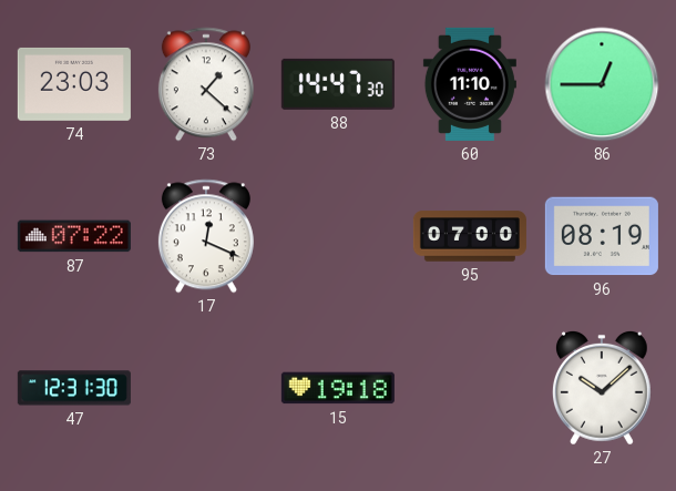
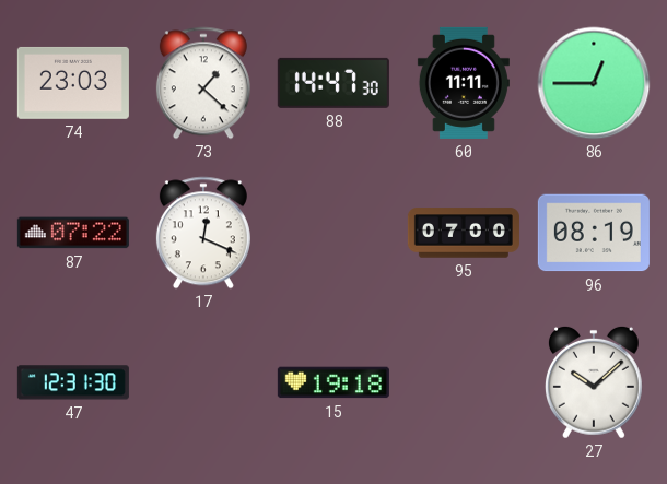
60: 11:10 -> 11:11
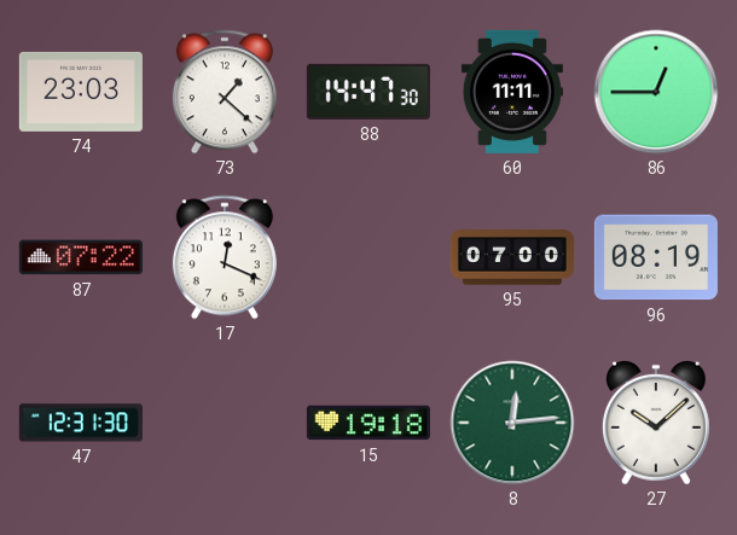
8: none -> 12:14
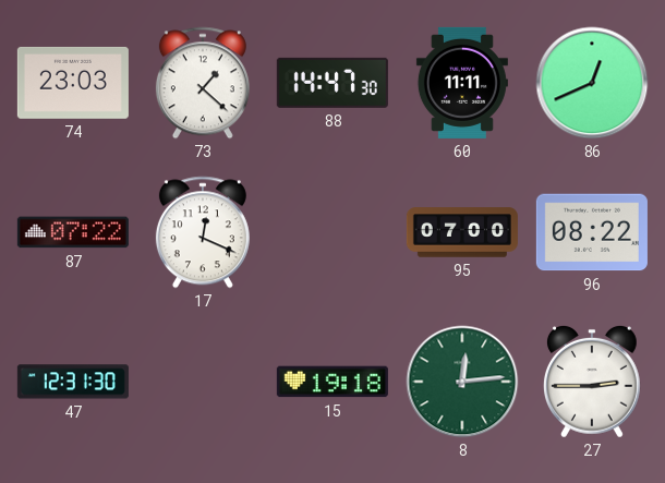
86: 12:45 -> 12:41
96: 08:19 -> 08:22
27: 10:08 -> 2:45
